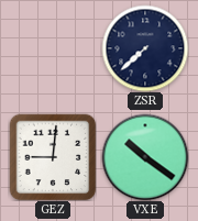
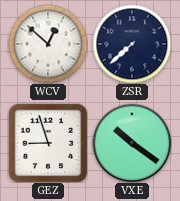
WCV: none -> 12:52
GEZ: 9:01 -> 8:57
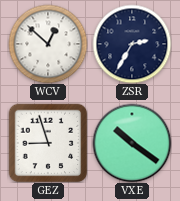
ZSR: 7:38 -> 2:35
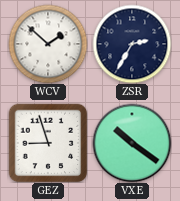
WCV: 12:52 -> 1:52
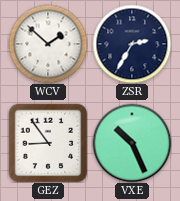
GEZ: 8:57 -> 8:54
VXE: 10:21 -> 10:26
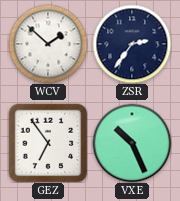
ZSR: 2:35 -> 2:36
GEZ: 8:54 -> 6:54
